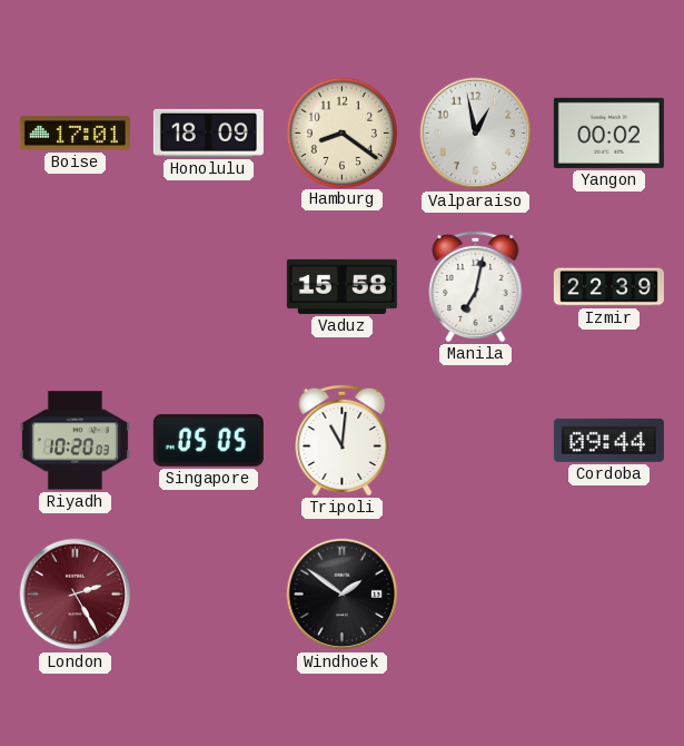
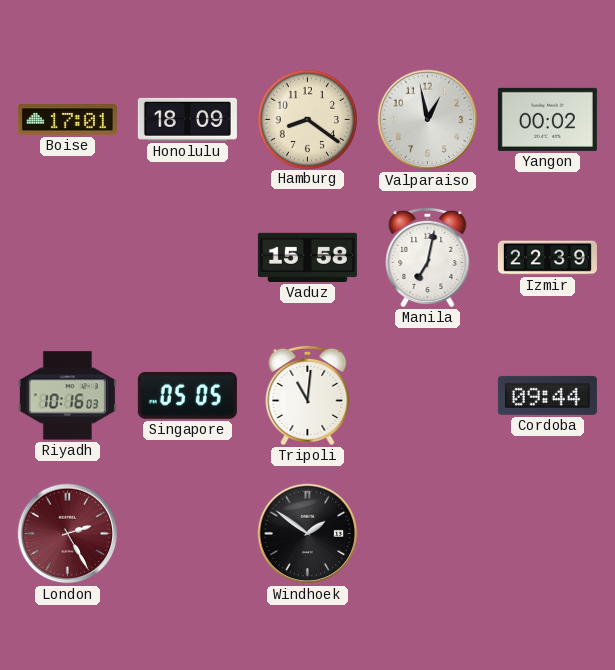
Riyadh: 10:20 -> 10:16
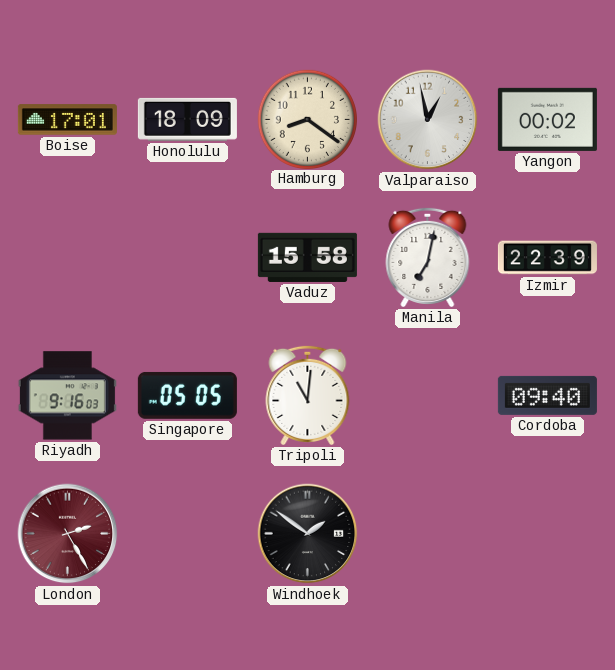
Riyadh: 10:16 -> 9:16
Cordoba: 09:44 -> 09:40
